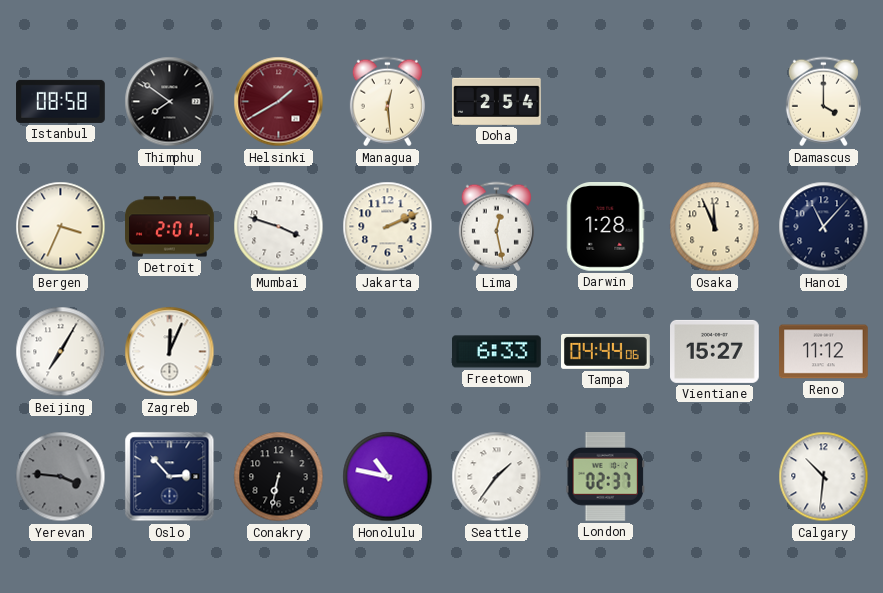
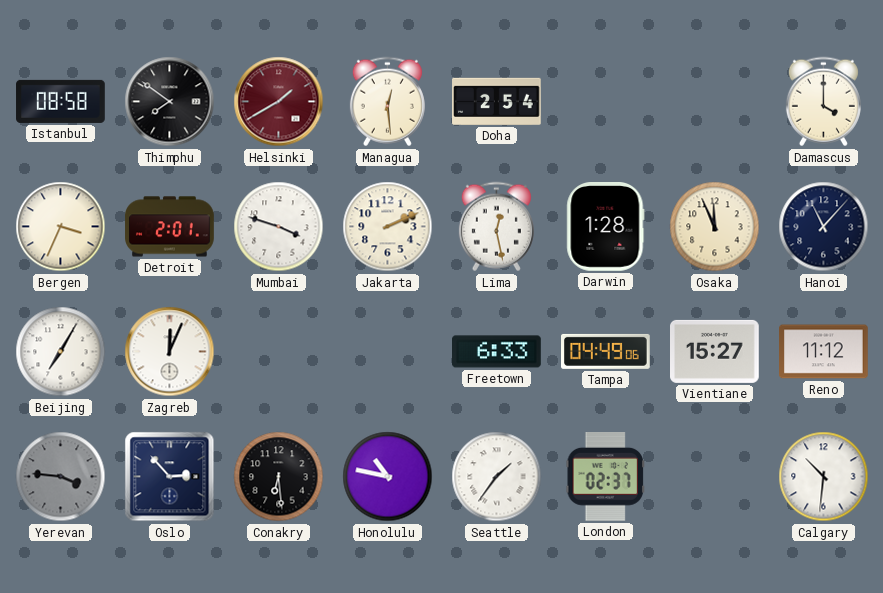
Tampa: 04:44 -> 04:49
Conakry: 6:32 -> 6:29
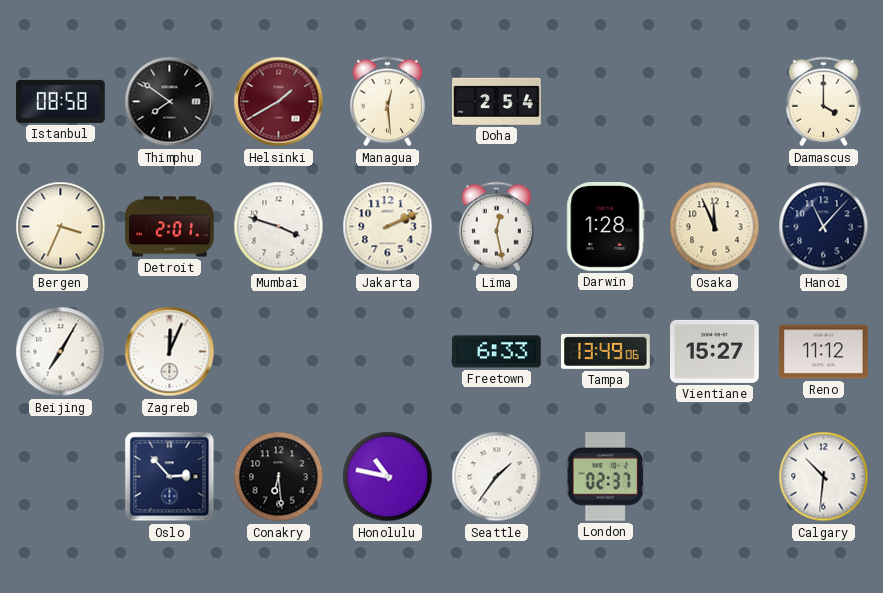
Tampa: 04:49 -> 13:49
Yerevan: 3:46 -> none
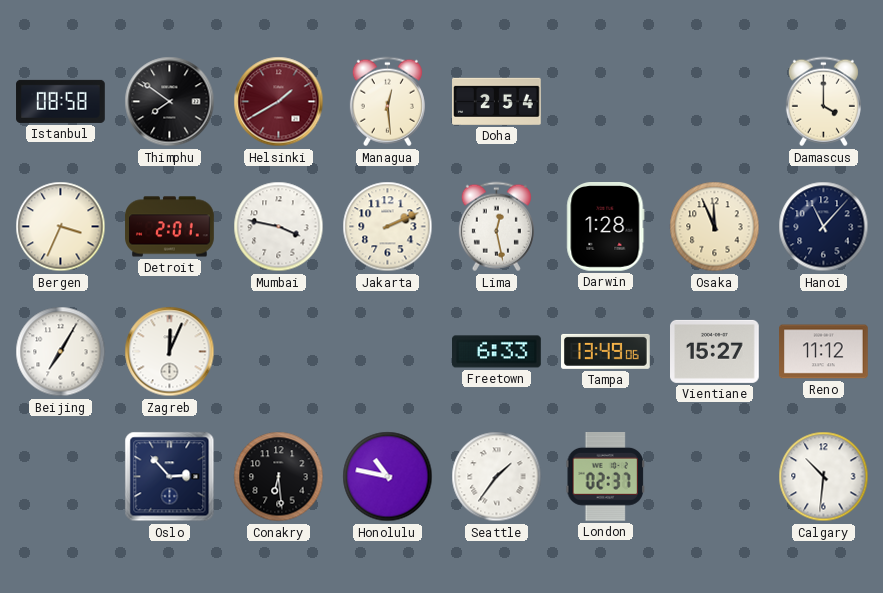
Mumbai: 3:48 -> 3:47
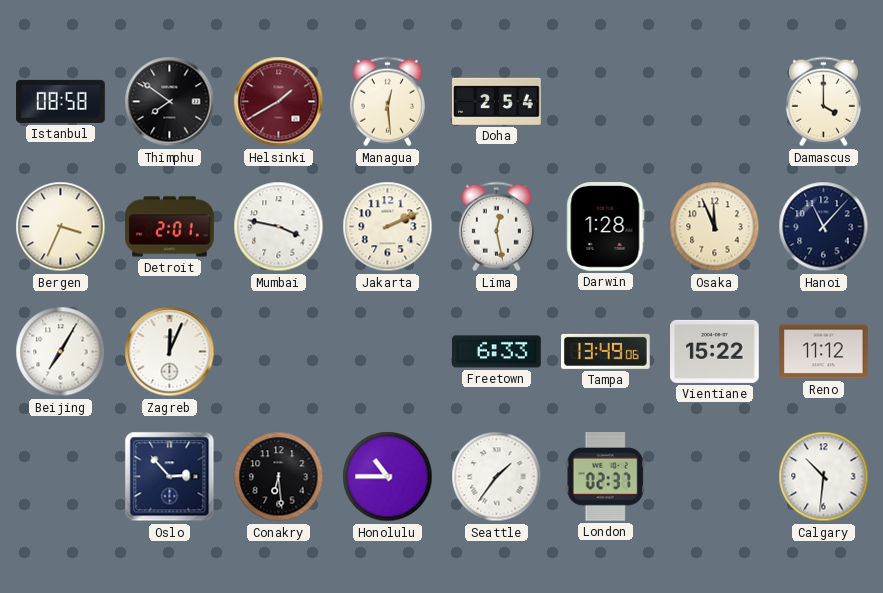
Vientiane: 15:27 -> 15:22
Honolulu: 10:47 -> 10:45
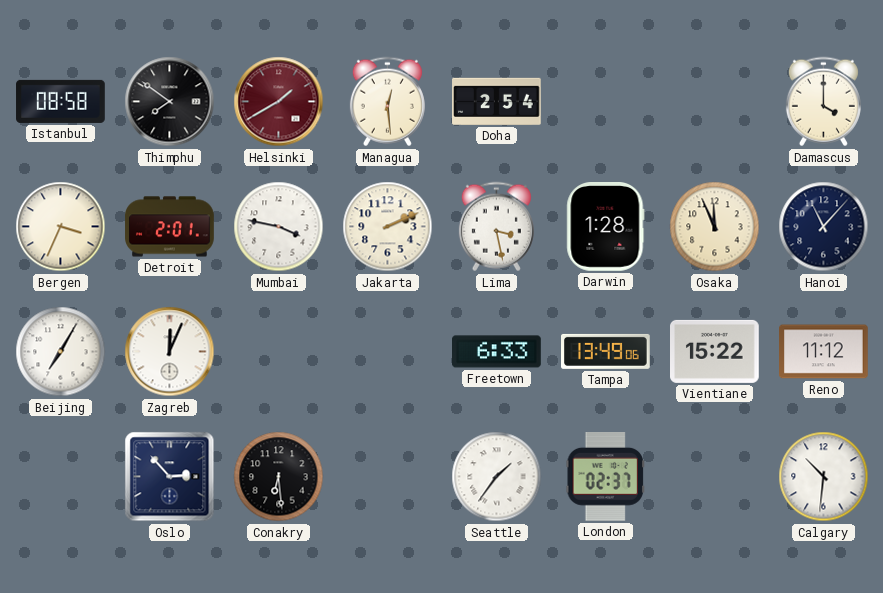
Lima: 12:28 -> 3:28
Honolulu: 10:45 -> none
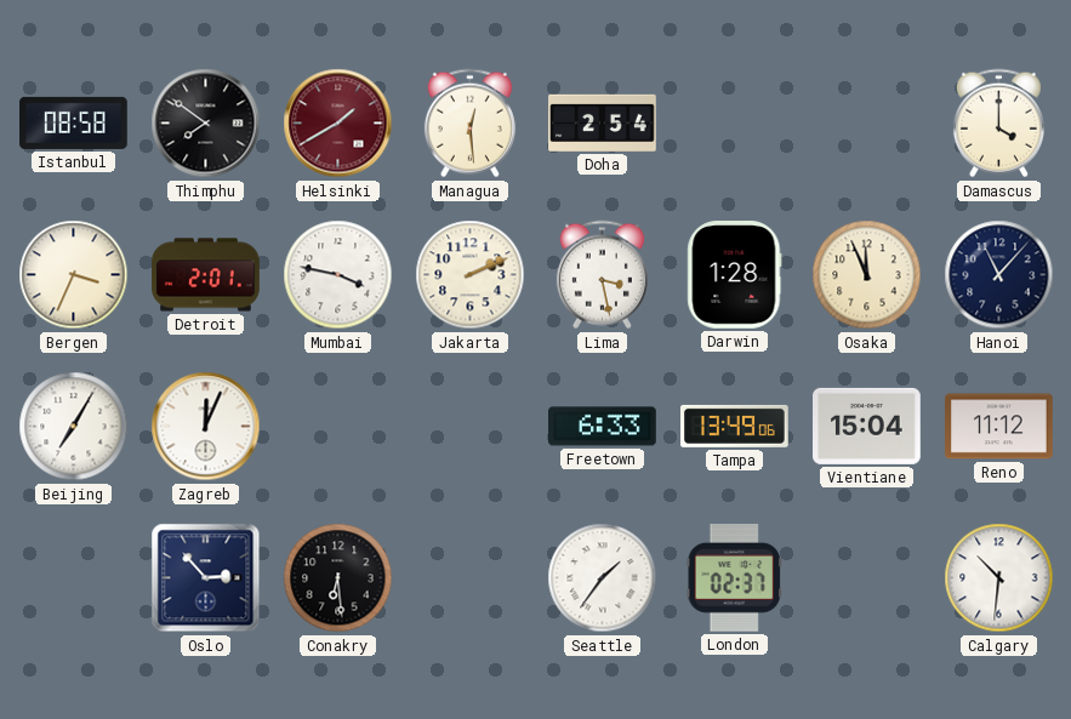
Vientiane: 15:22 -> 15:04
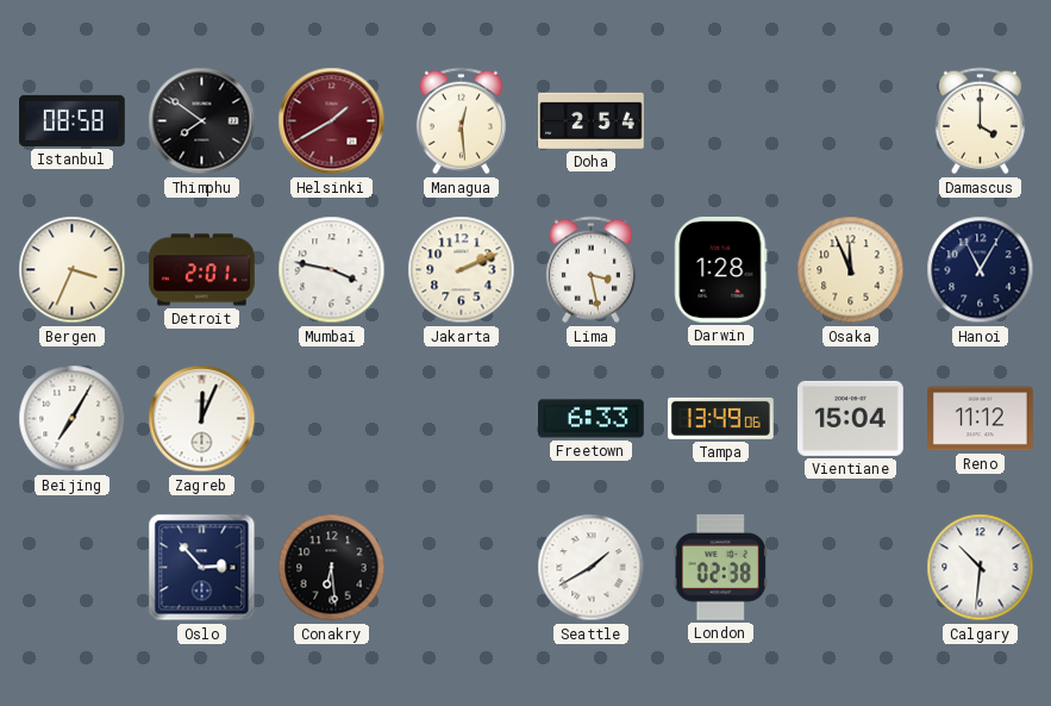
Hanoi: 11:07 -> 11:05
Seattle: 1:36 -> 1:40
London: 02:37 -> 02:38
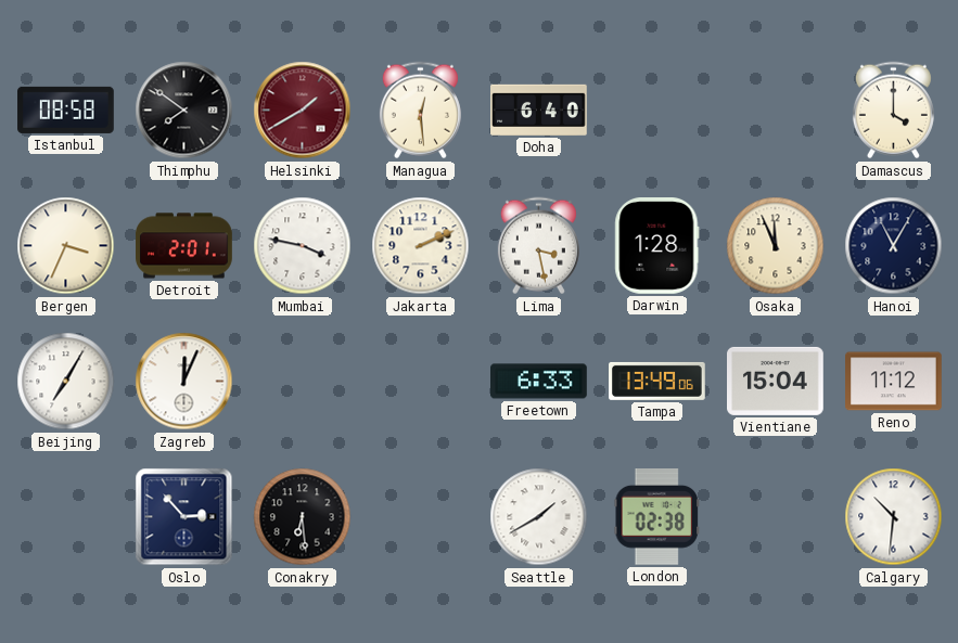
Doha: 2:54 -> 6:40
